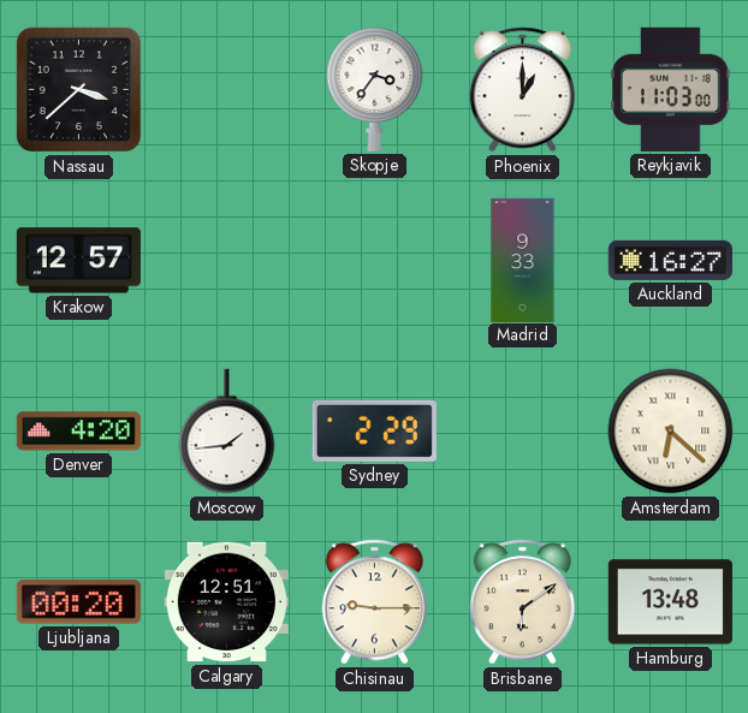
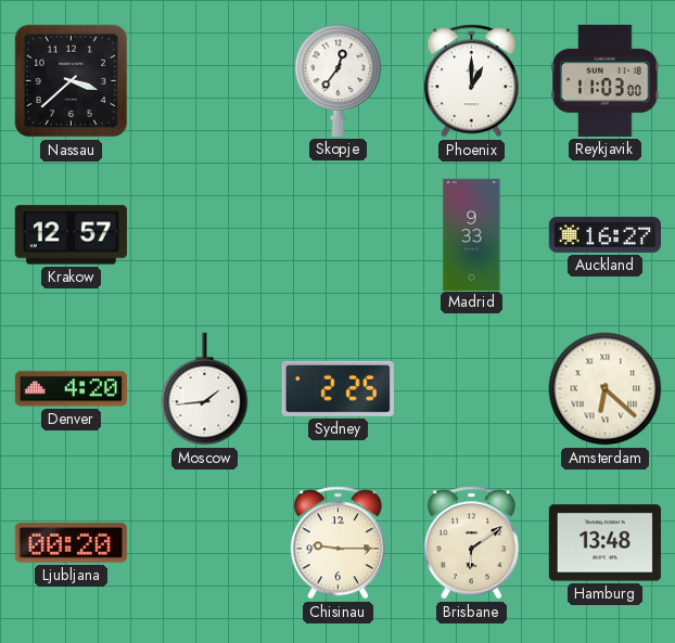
Skopje: 3:36 -> 12:36
Sydney: 2:29 -> 2:25
Calgary: 12:51 -> none
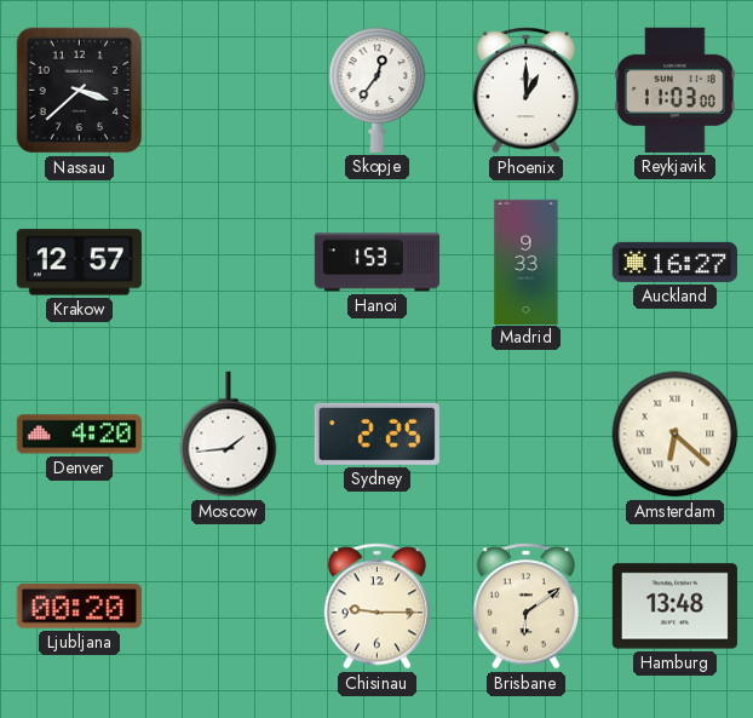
Hanoi: none -> 1:53
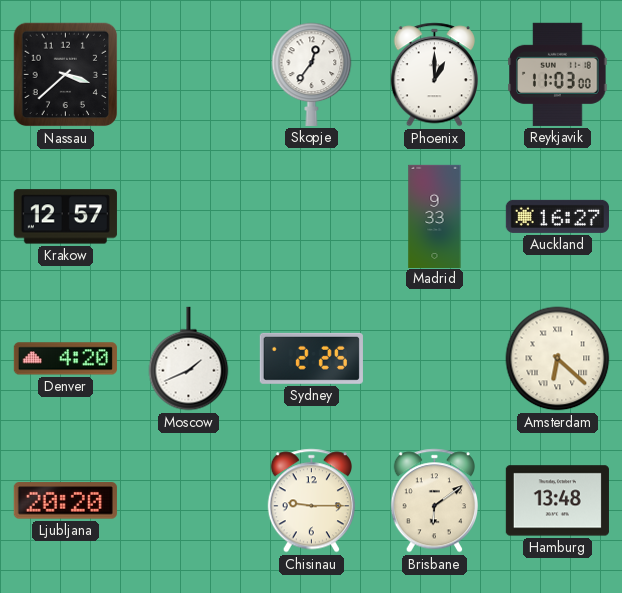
Hanoi: 1:53 -> none
Moscow: 1:44 -> 1:41
Ljubljana: 00:20 -> 20:20
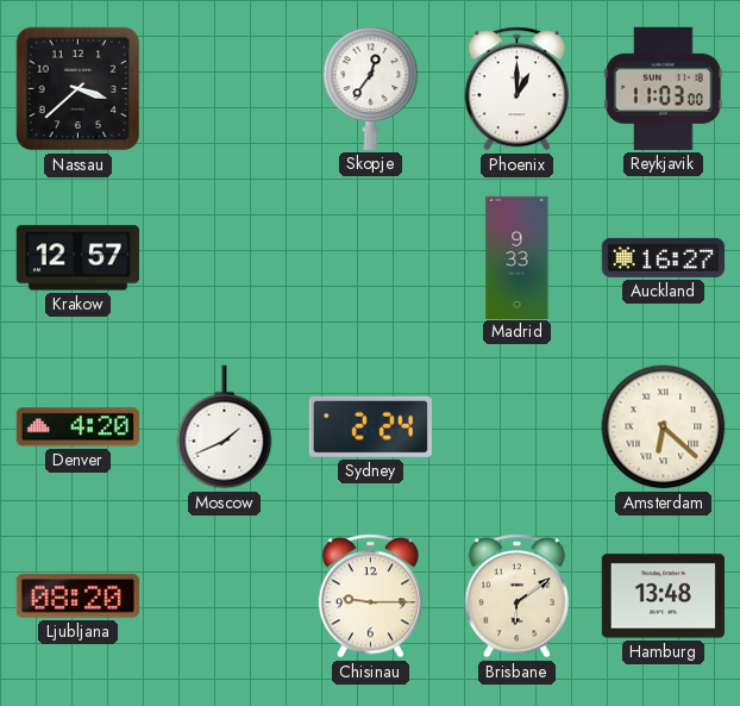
Sydney: 2:25 -> 2:24
Ljubljana: 20:20 -> 08:20
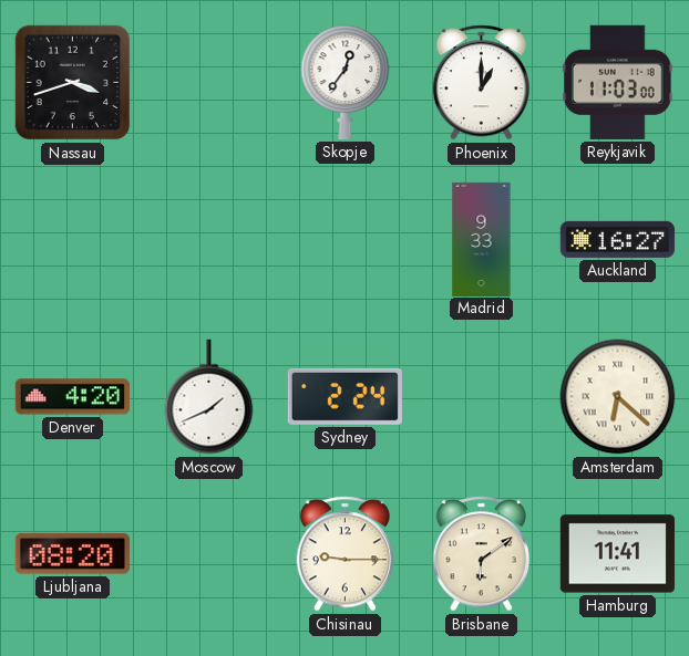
Nassau: 3:38 -> 3:42
Krakow: 12:57 -> none
Hamburg: 13:48 -> 11:41
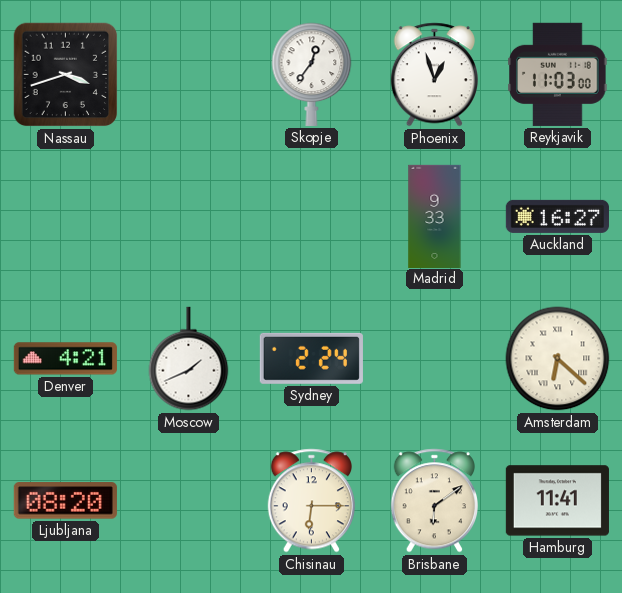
Phoenix: 1:00 -> 12:57
Denver: 4:20 -> 4:21
Chisinau: 9:15 -> 6:15
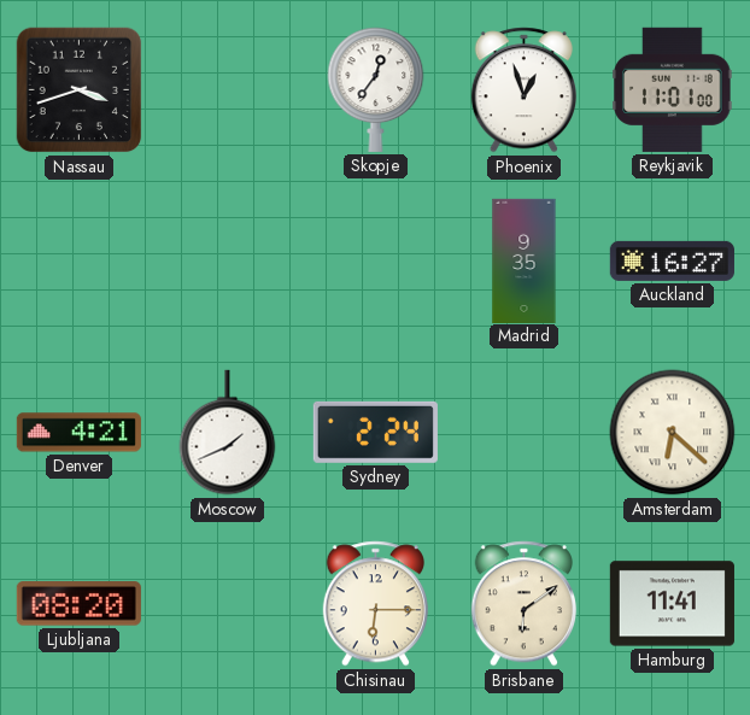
Reykjavik: 11:03 -> 11:01
Madrid: 9:33 -> 9:35
